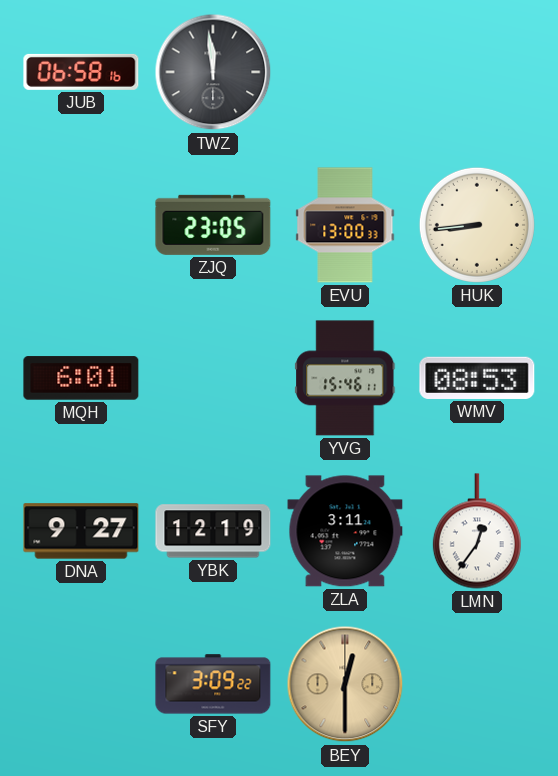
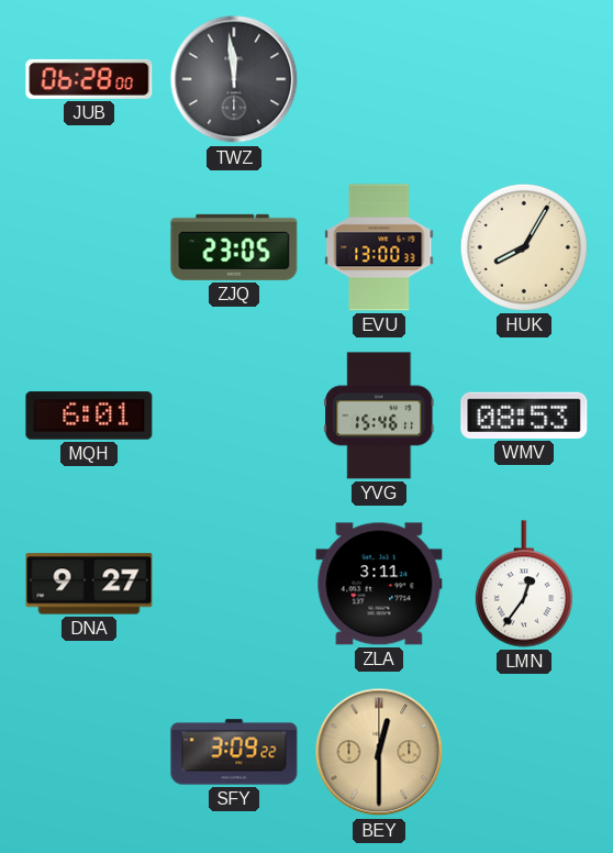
JUB: 06:58 -> 06:28
HUK: 8:44 -> 8:05
YBK: 12:19 -> none
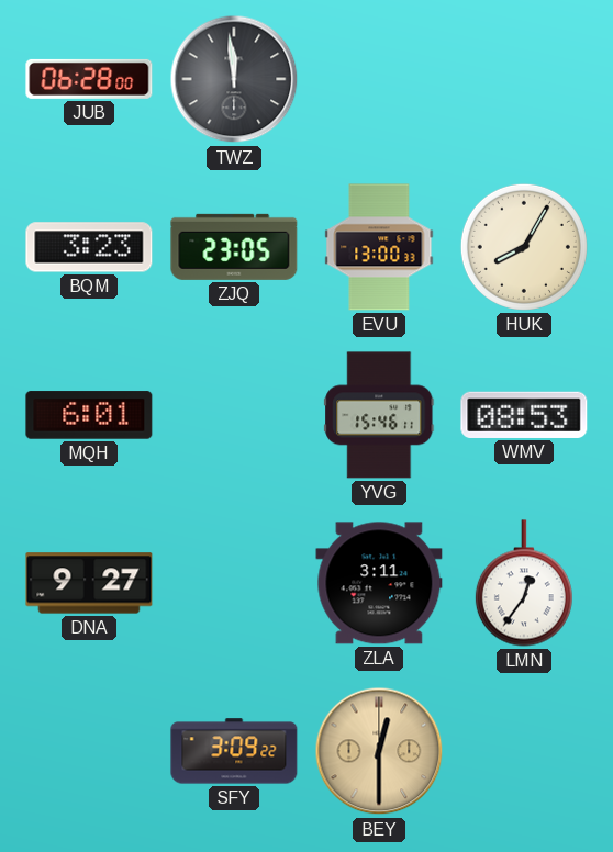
BQM: none -> 3:23
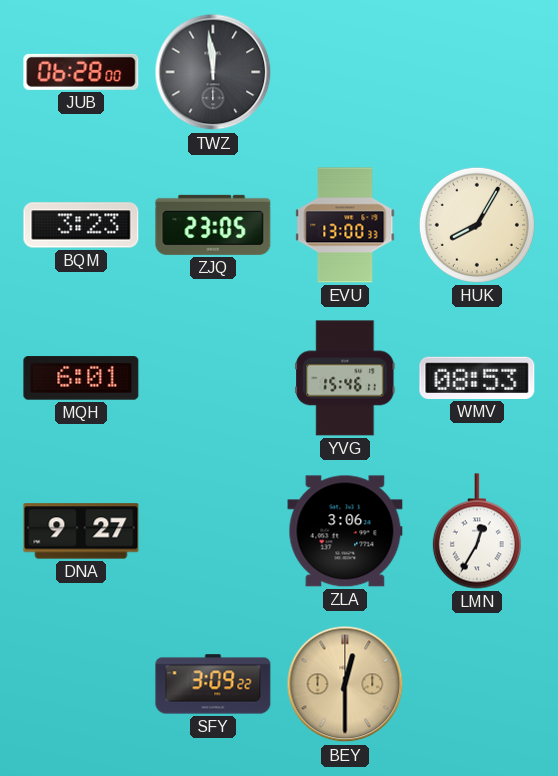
ZLA: 3:11 -> 3:06
LMN: 12:36 -> 12:35
